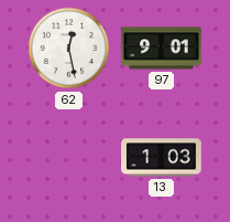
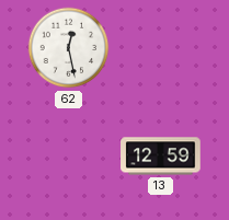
97: 9:01 -> none
13: 1:03 -> 12:59
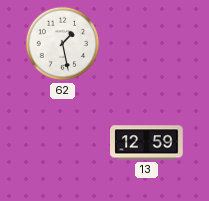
62: 12:28 -> 1:28
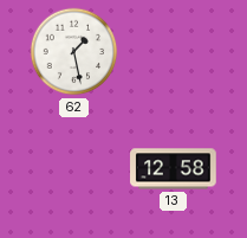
13: 12:59 -> 12:58
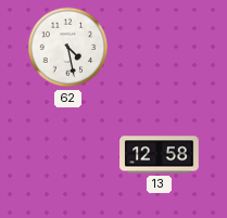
62: 1:28 -> 4:28
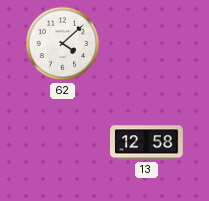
62: 4:28 -> 4:08
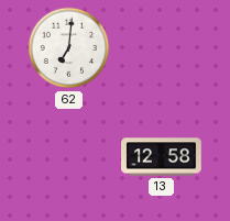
62: 4:08 -> 7:01
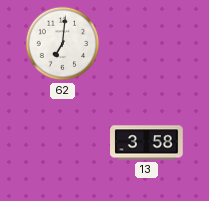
13: 12:58 -> 3:58
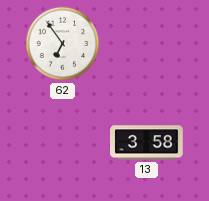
62: 7:01 -> 6:54
